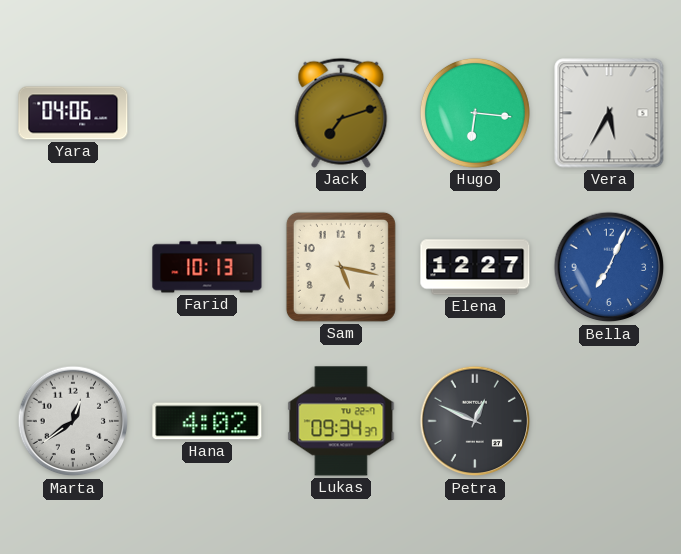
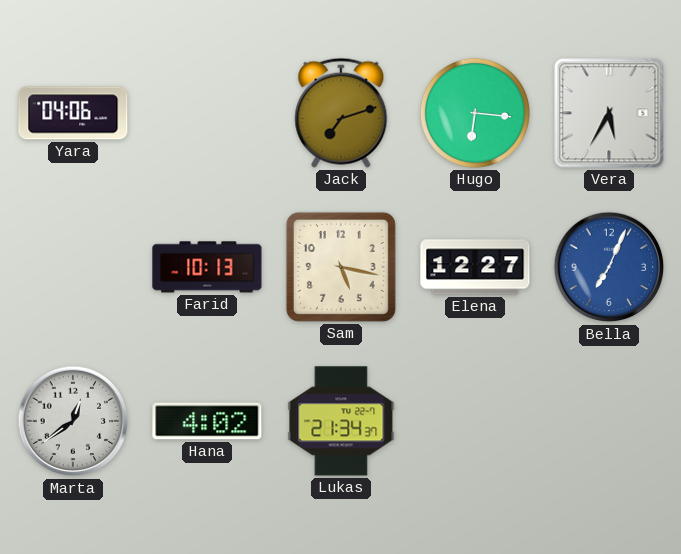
Lukas: 09:34 -> 21:34
Petra: 12:49 -> none
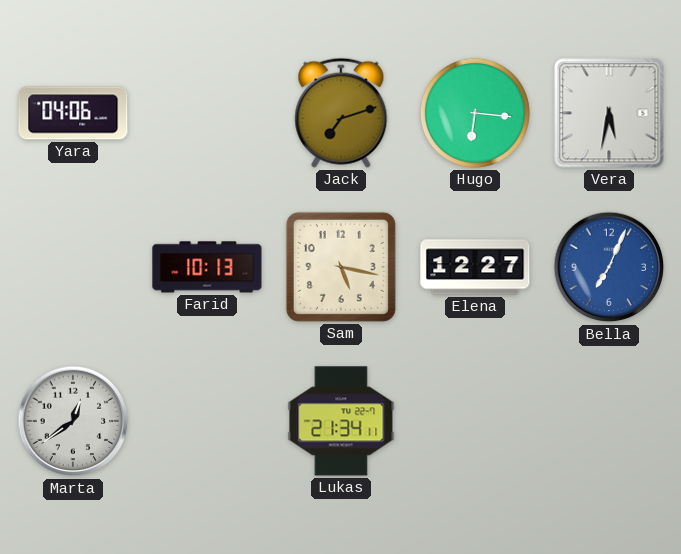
Vera: 5:35 -> 5:32
Hana: 4:02 -> none
Lukas: 21:34:37 -> 21:34:11
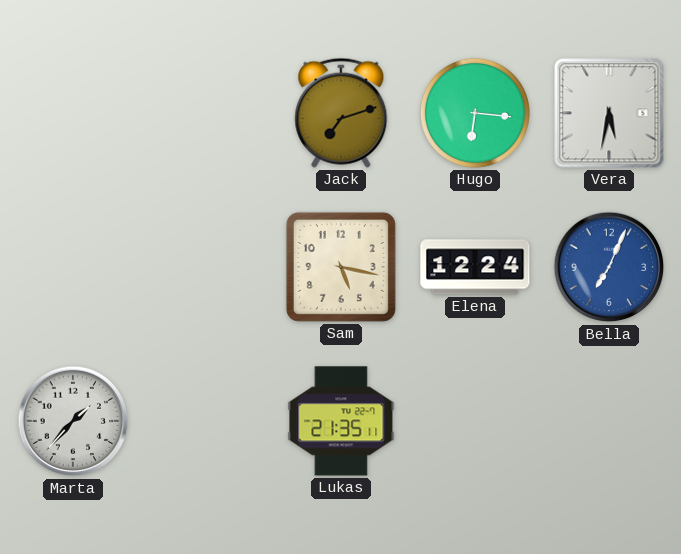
Yara: 04:06 -> none
Farid: 10:13 -> none
Elena: 12:27 -> 12:24
Marta: 12:39 -> 1:37
Lukas: 21:34 -> 21:35
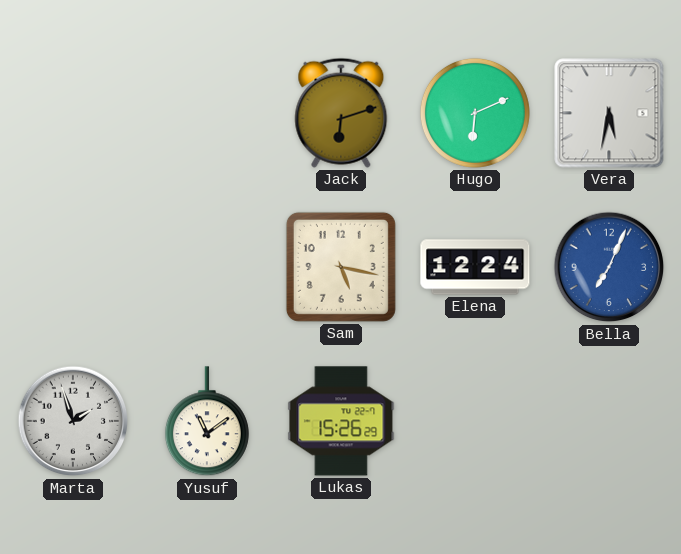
Jack: 7:12 -> 6:12
Hugo: 6:16 -> 6:11
Marta: 1:37 -> 1:57
Yusuf: none -> 11:09
Lukas: 21:35 -> 15:26
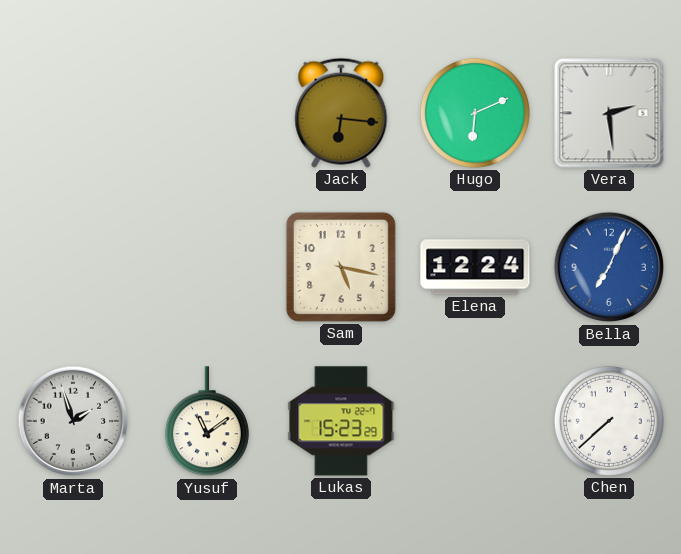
Jack: 6:12 -> 6:16
Vera: 5:32 -> 2:29
Lukas: 15:26 -> 15:23
Chen: none -> 7:38
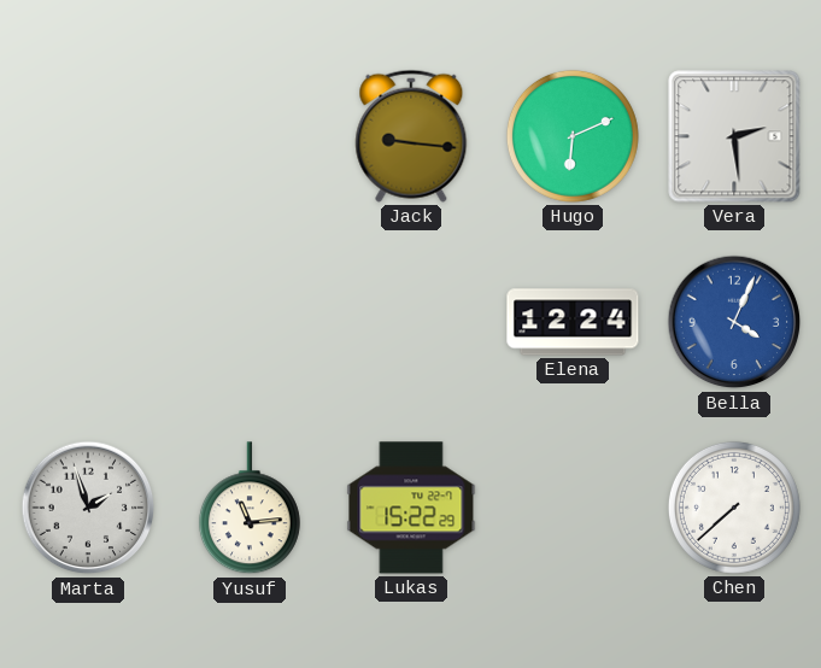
Jack: 6:16 -> 9:16
Sam: 5:17 -> none
Bella: 7:04 -> 4:04
Yusuf: 11:09 -> 11:14
Lukas: 15:23 -> 15:22
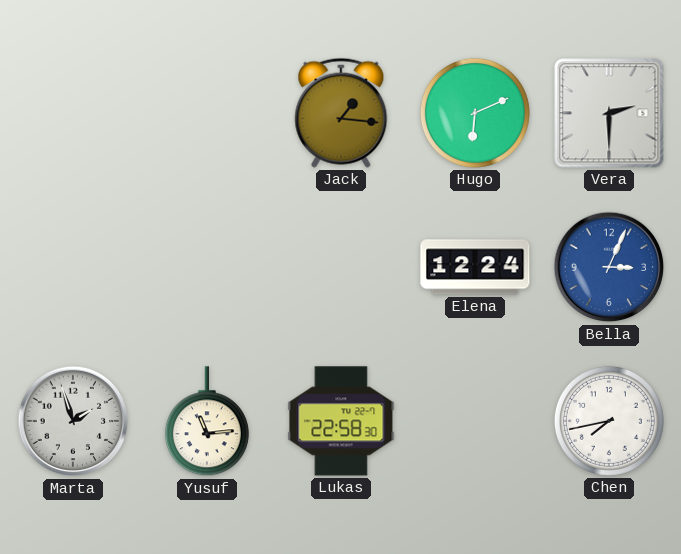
Jack: 9:16 -> 1:16
Vera: 2:29 -> 2:30
Bella: 4:04 -> 3:04
Lukas: 15:22 -> 22:58
Chen: 7:38 -> 7:43
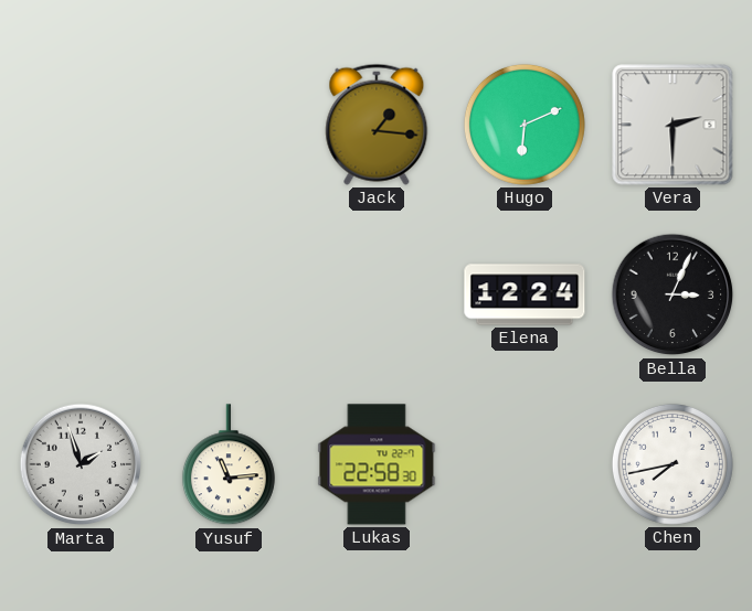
Bella dial: blue -> black
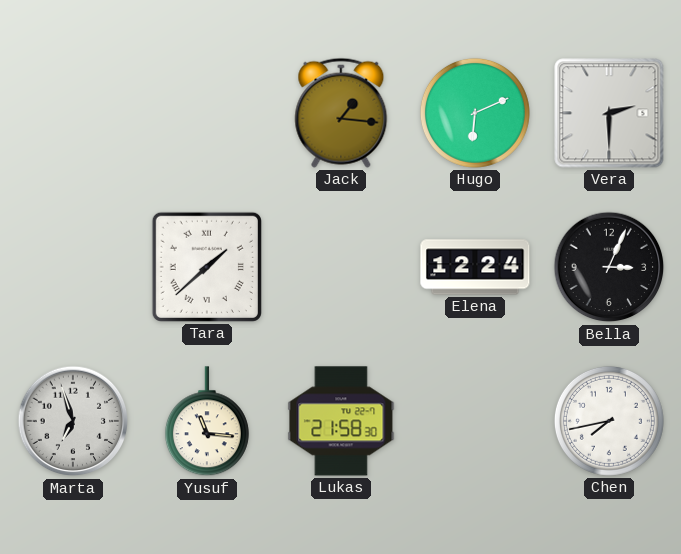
Tara: none -> 1:38
Marta: 1:57 -> 6:57
Yusuf: 11:14 -> 11:16
Lukas: 22:58 -> 21:58
